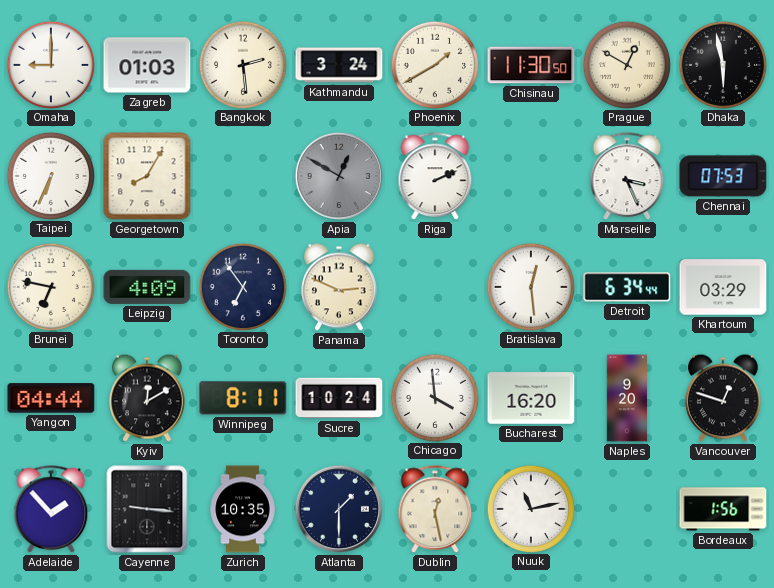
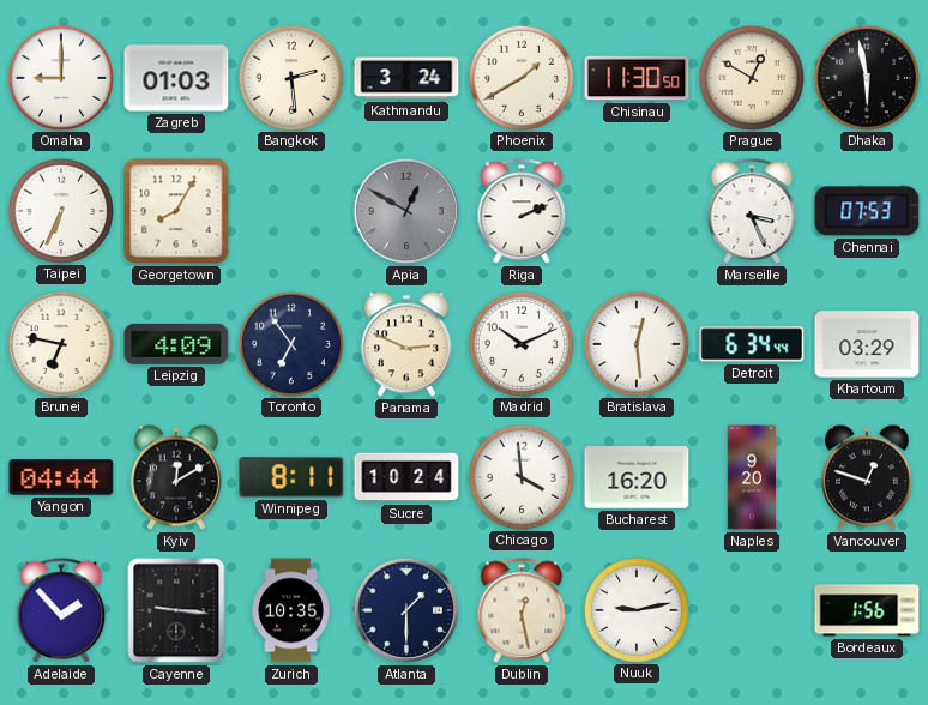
Madrid: none -> 10:11
Nuuk: 11:13 -> 9:13
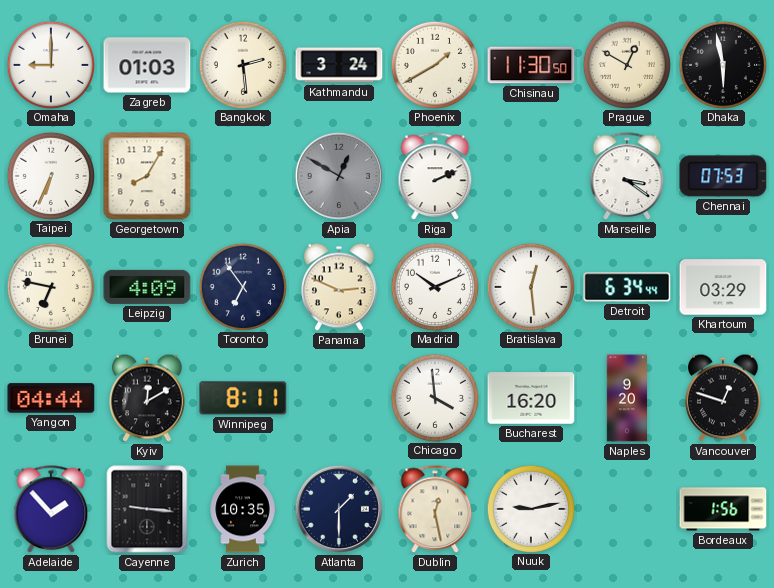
Marseille: 3:26 -> 3:21
Sucre: 10:24 -> none
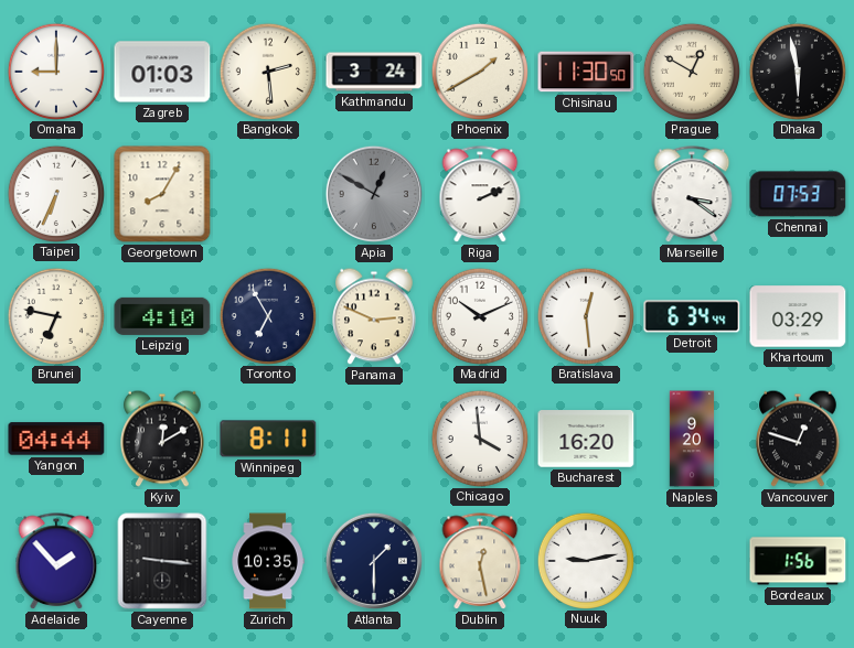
Leipzig: 4:09 -> 4:10
Toronto: 6:54 -> 6:55
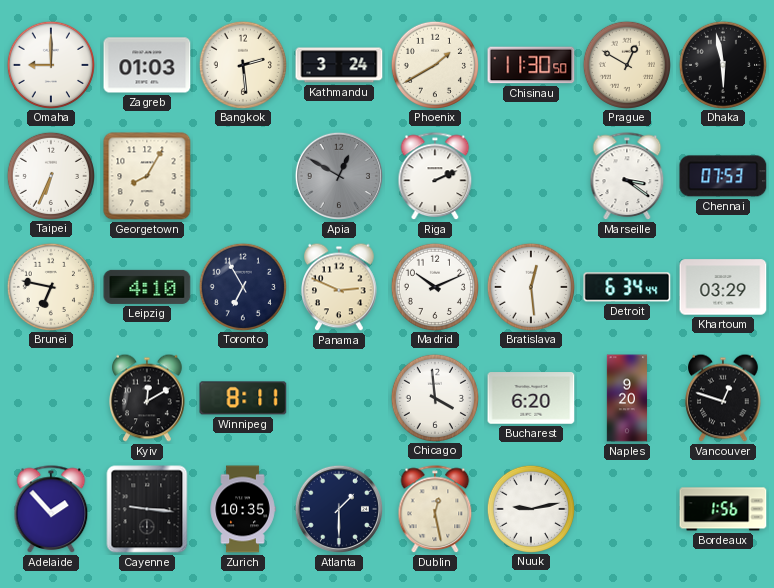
Yangon: 04:44 -> none
Bucharest: 16:20 -> 6:20
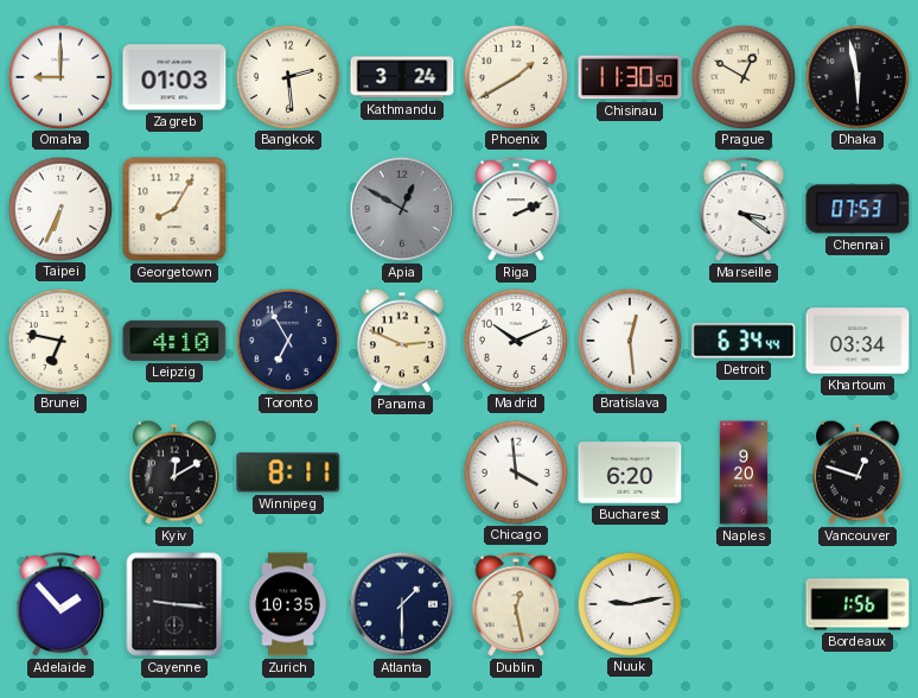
Khartoum: 03:29 -> 03:34
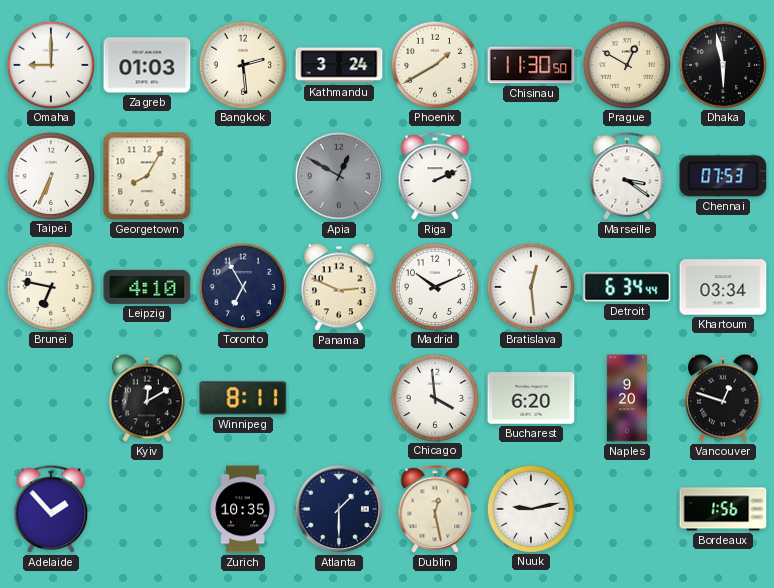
Cayenne: 9:16 -> none
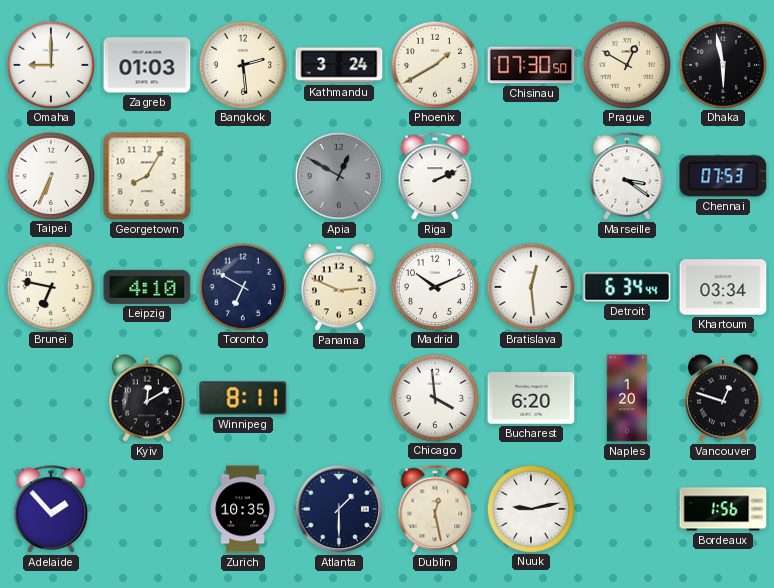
Chisinau: 11:30 -> 07:30
Toronto: 6:55 -> 6:50
Naples: 9:20 -> 1:20
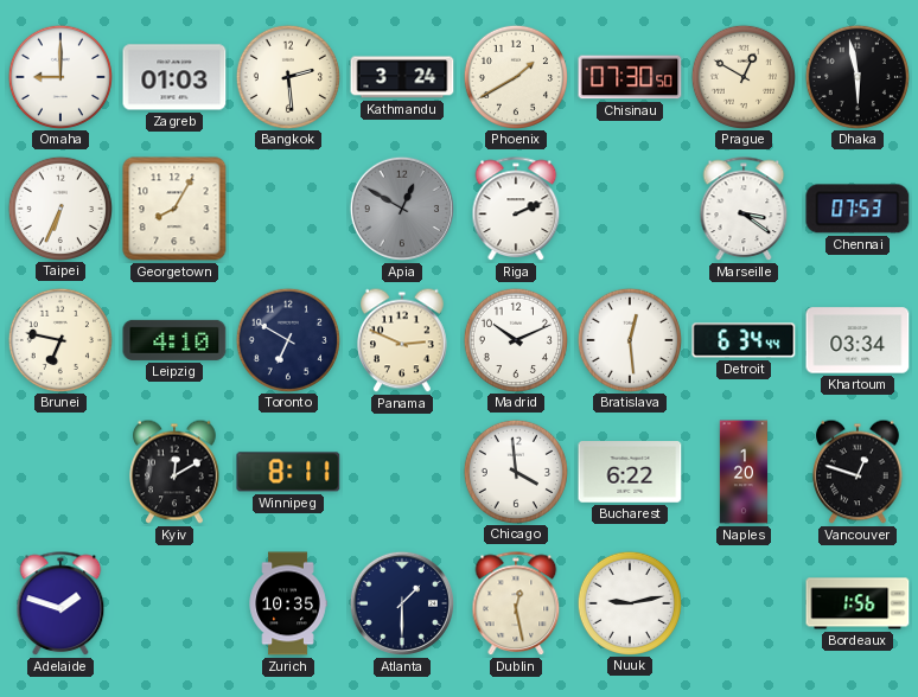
Bucharest: 6:20 -> 6:22
Adelaide: 1:53 -> 1:48
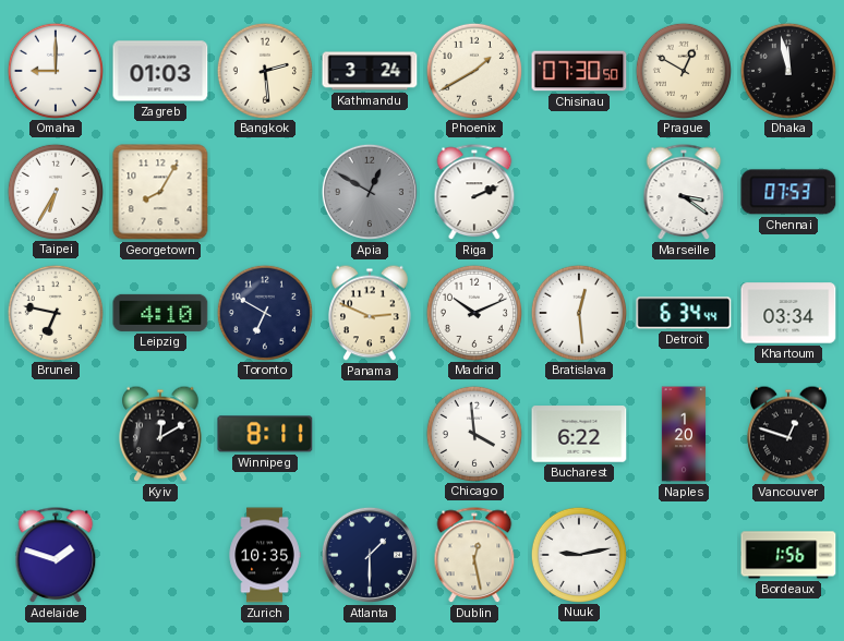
Dhaka: 5:58 -> 11:58
Taipei: 6:34 -> 6:35
